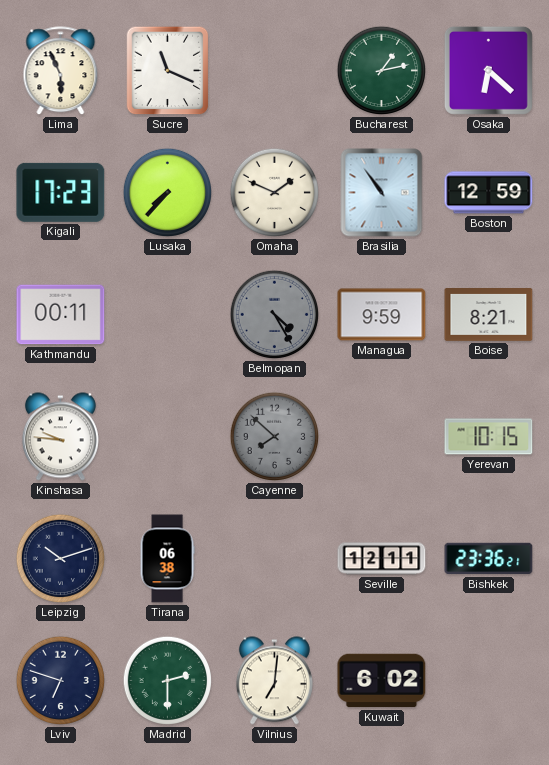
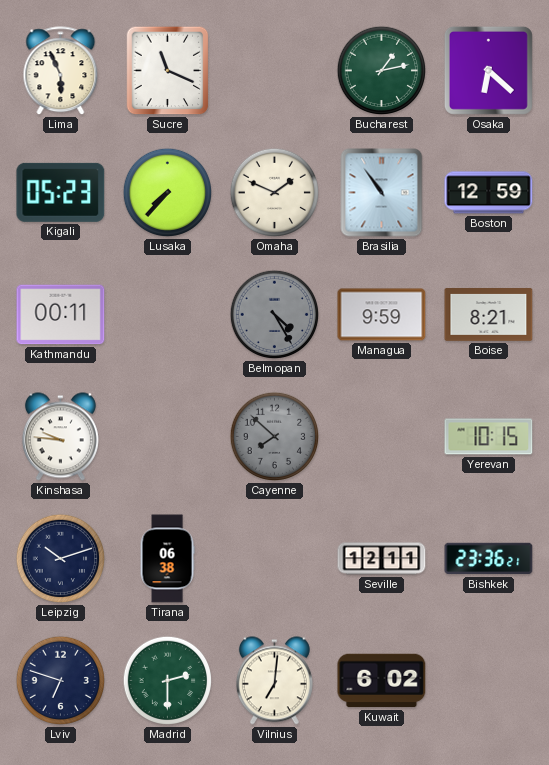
Kigali: 17:23 -> 05:23
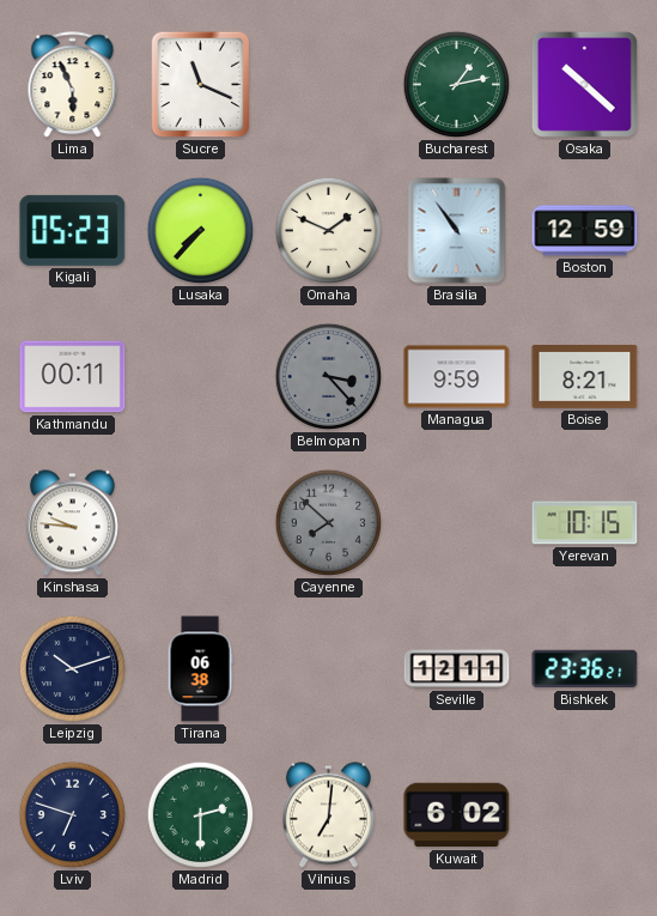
Osaka: 6:22 -> 10:22
Belmopan: 4:25 -> 3:23
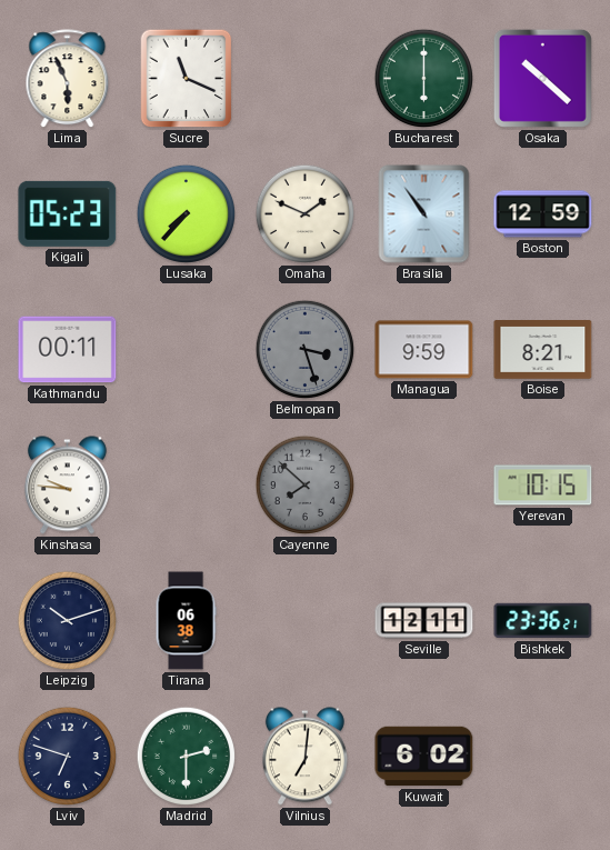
Bucharest: 1:13 -> 6:00
Belmopan: 3:23 -> 3:27
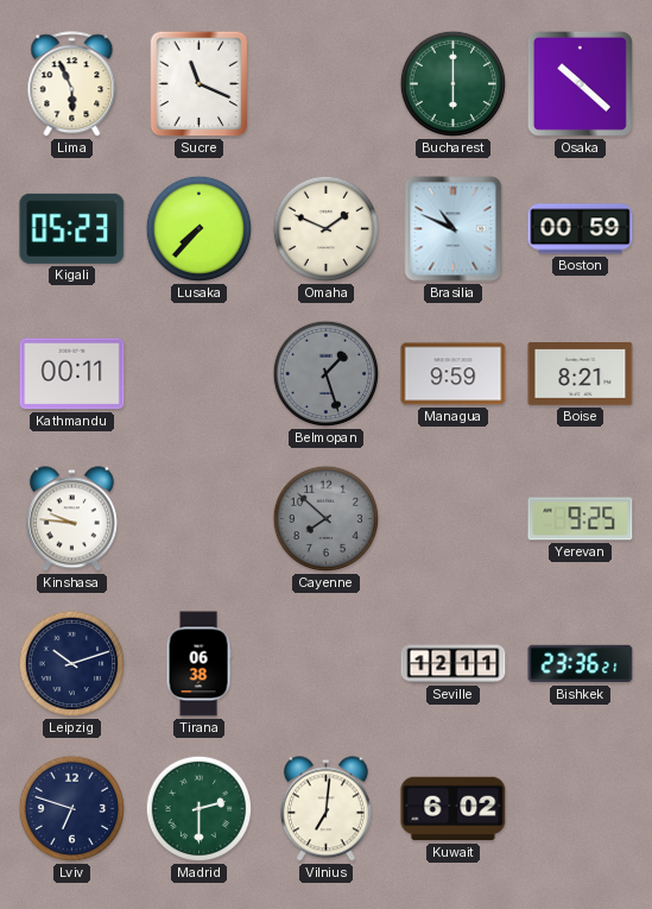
Brasilia: 10:54 -> 10:49
Boston: 12:59 -> 00:59
Belmopan: 3:27 -> 1:27
Yerevan: 10:15 -> 9:25
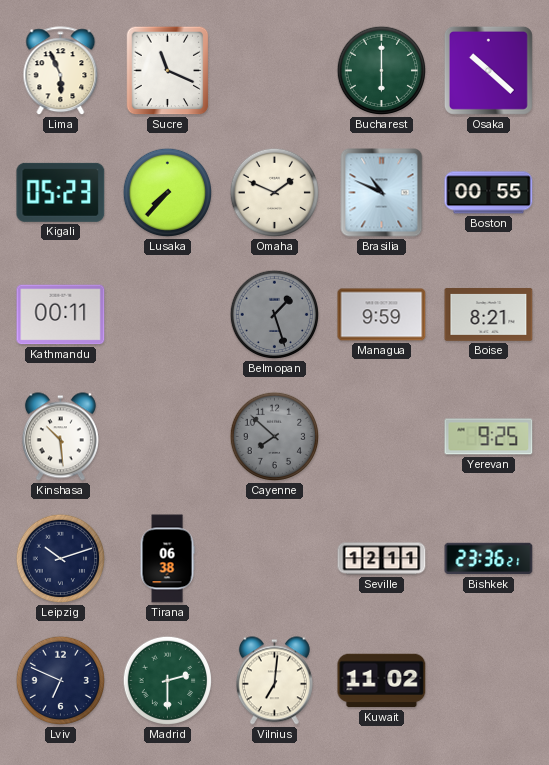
Boston: 00:59 -> 00:55
Kinshasa: 9:46 -> 10:29
Lviv: 6:48 -> 6:49
Kuwait: 6:02 -> 11:02
